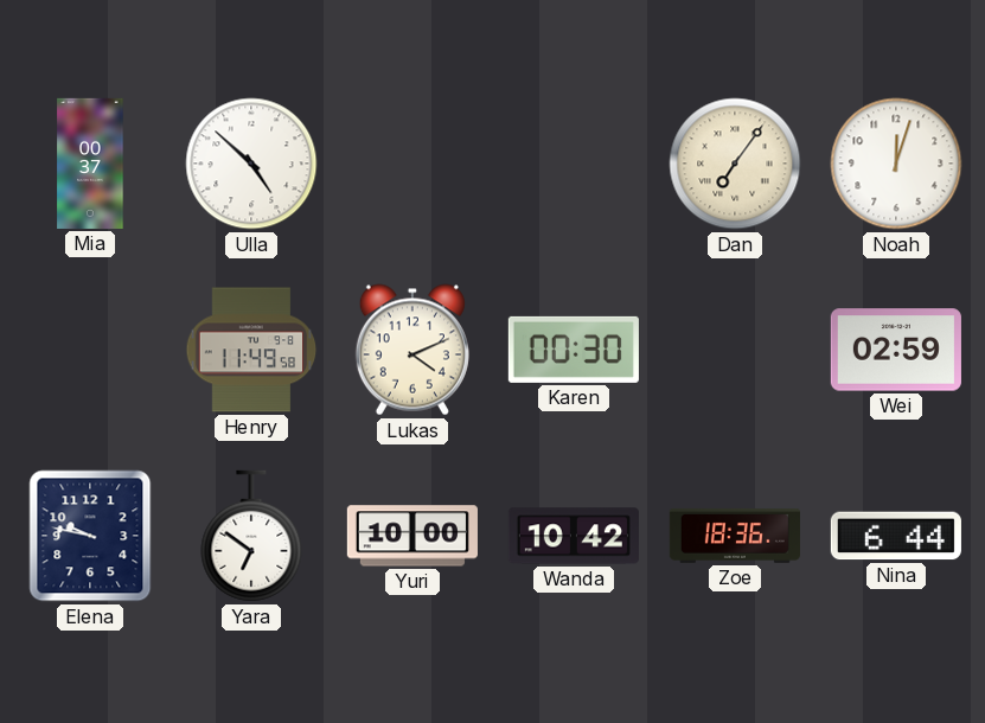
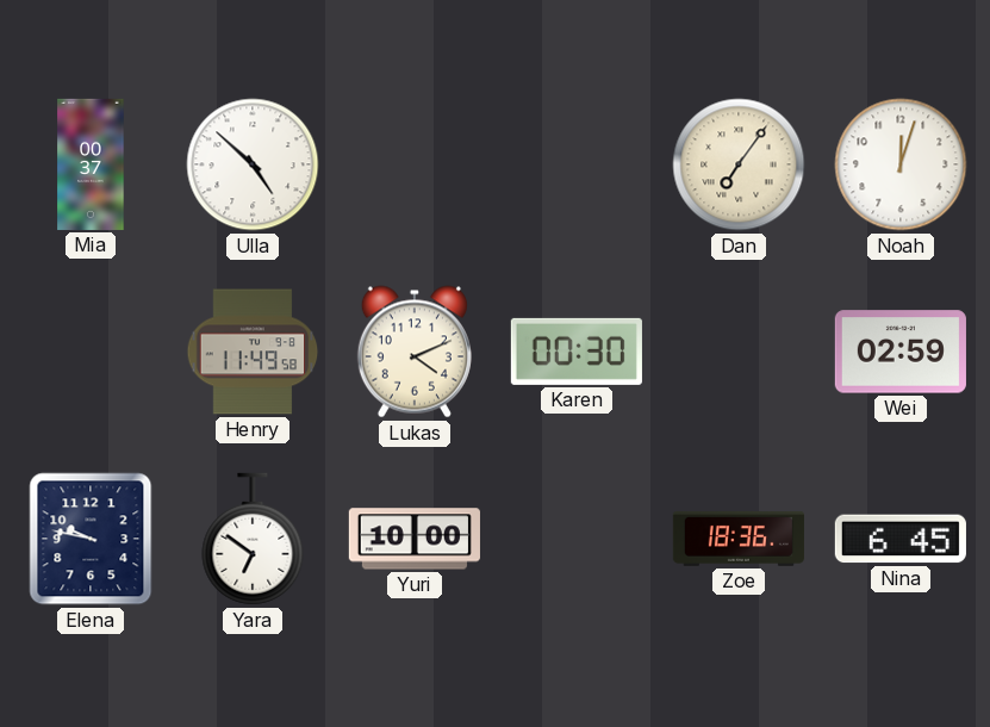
Wanda: 10:42 -> none
Nina: 6:44 -> 6:45
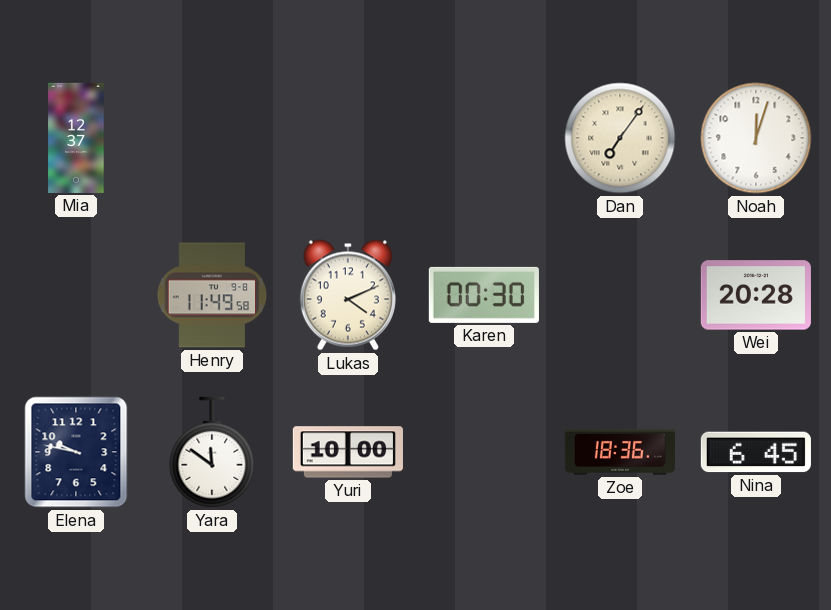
Mia: 00:37 -> 12:37
Ulla: 4:52 -> none
Wei: 02:59 -> 20:28
Yara: 6:51 -> 11:51
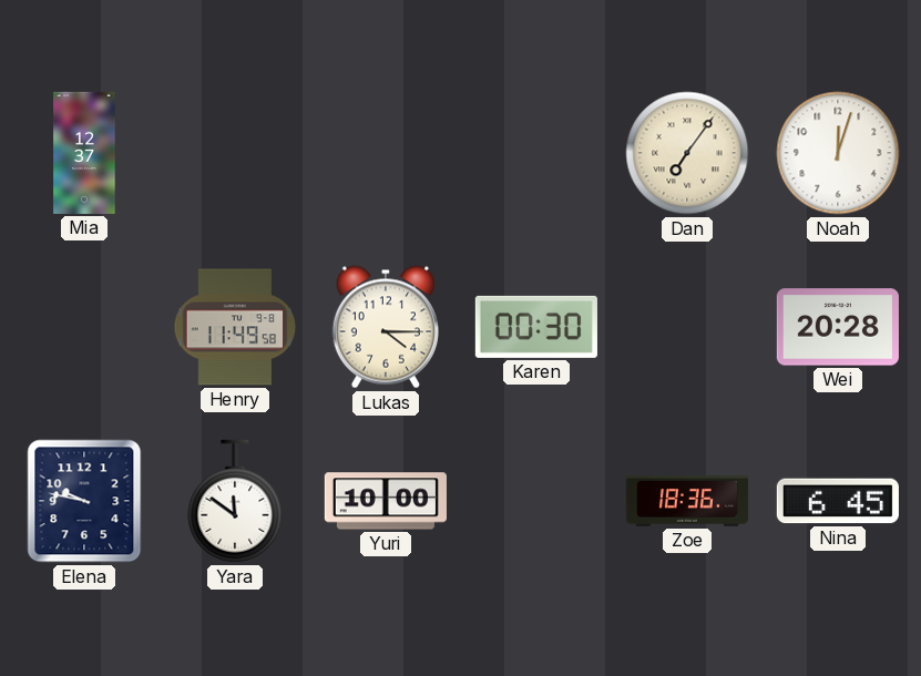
Lukas: 4:11 -> 4:15
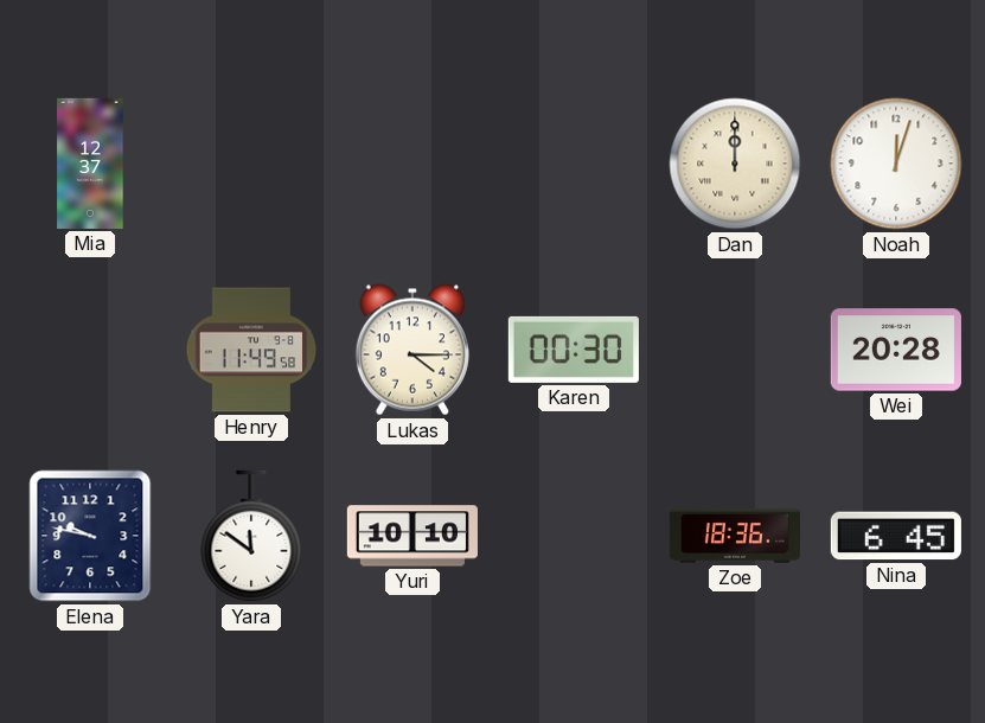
Dan: 7:06 -> 12:00
Yuri: 10:00 -> 10:10
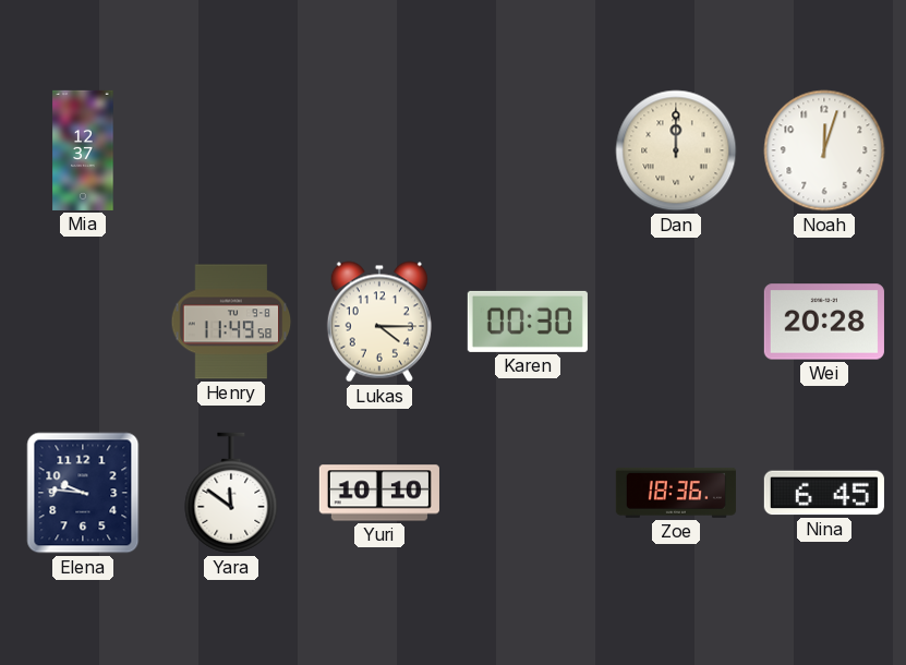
Elena: 9:47 -> 9:46
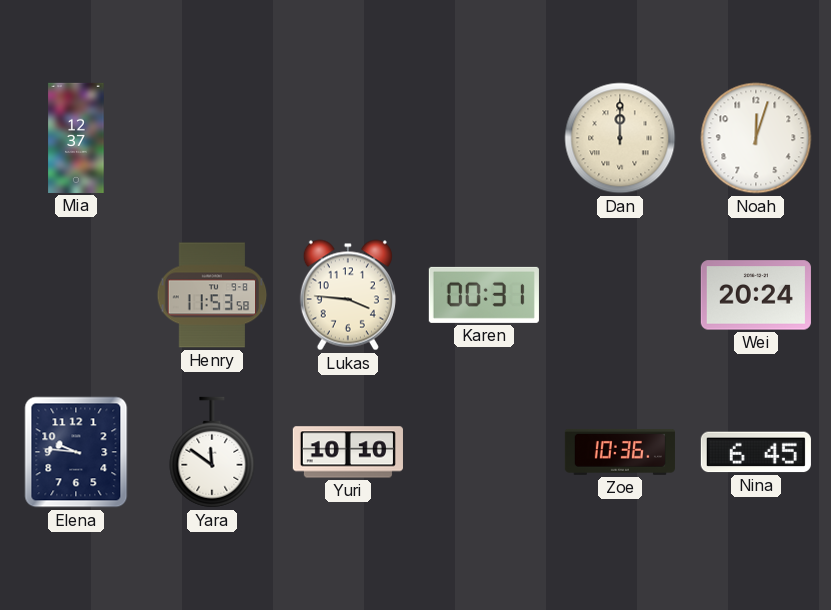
Henry: 11:49 -> 11:53
Lukas: 4:15 -> 3:46
Karen: 00:30 -> 00:31
Wei: 20:28 -> 20:24
Zoe: 18:36 -> 10:36
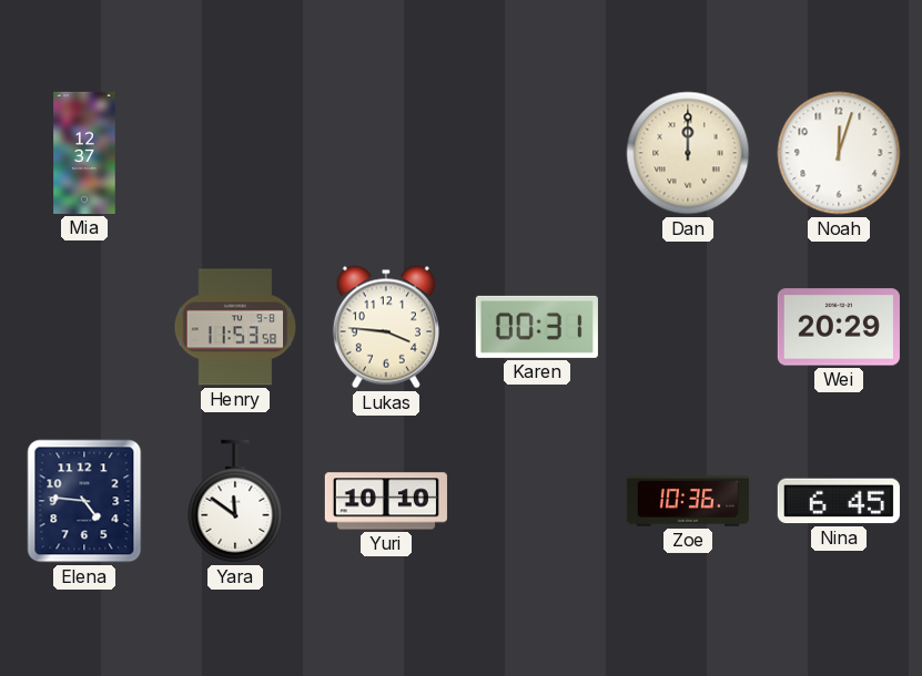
Wei: 20:24 -> 20:29
Elena: 9:46 -> 4:46
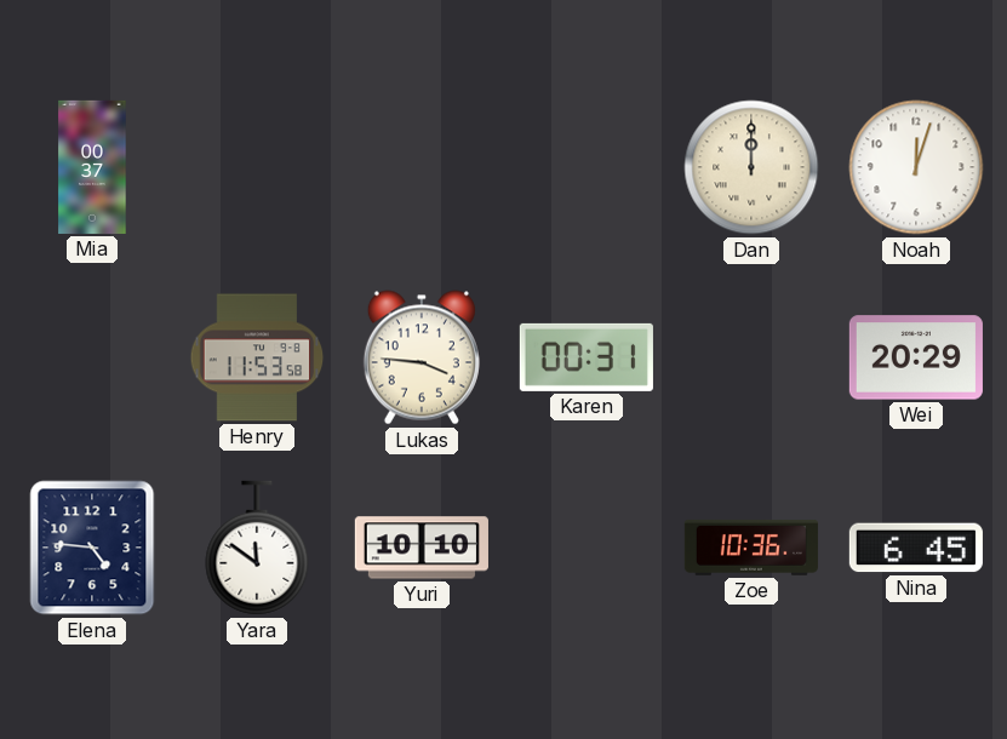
Mia: 12:37 -> 00:37
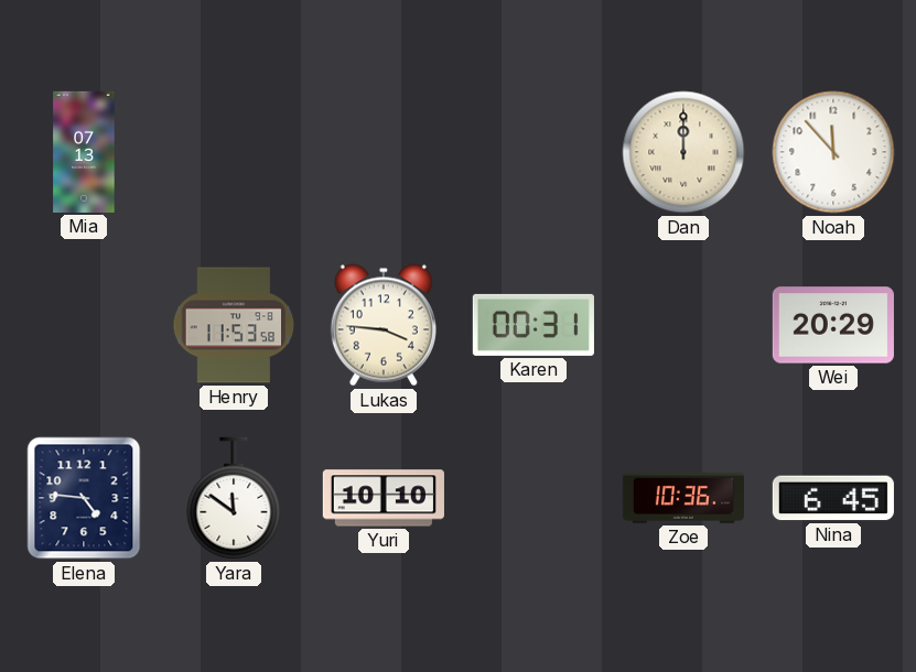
Mia: 00:37 -> 07:13
Noah: 12:03 -> 11:53
